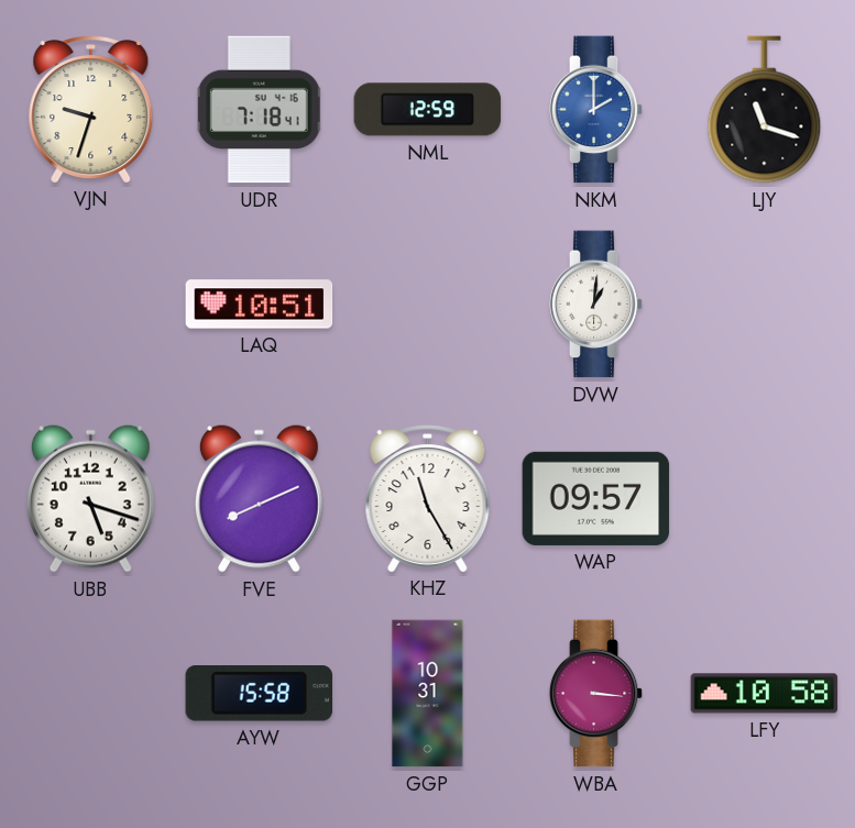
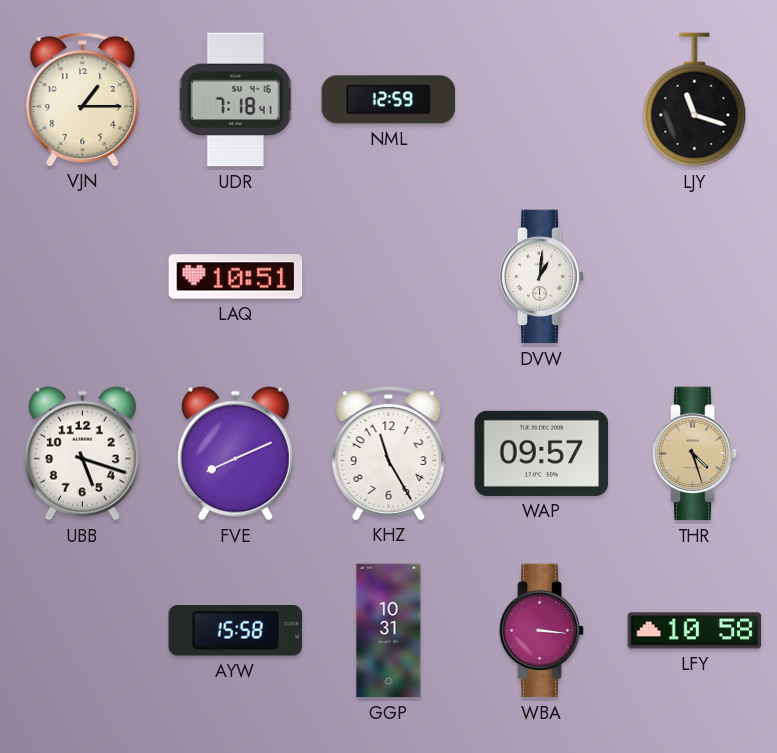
VJN: 9:33 -> 1:15
NKM: 2:00 -> none
THR: none -> 4:27
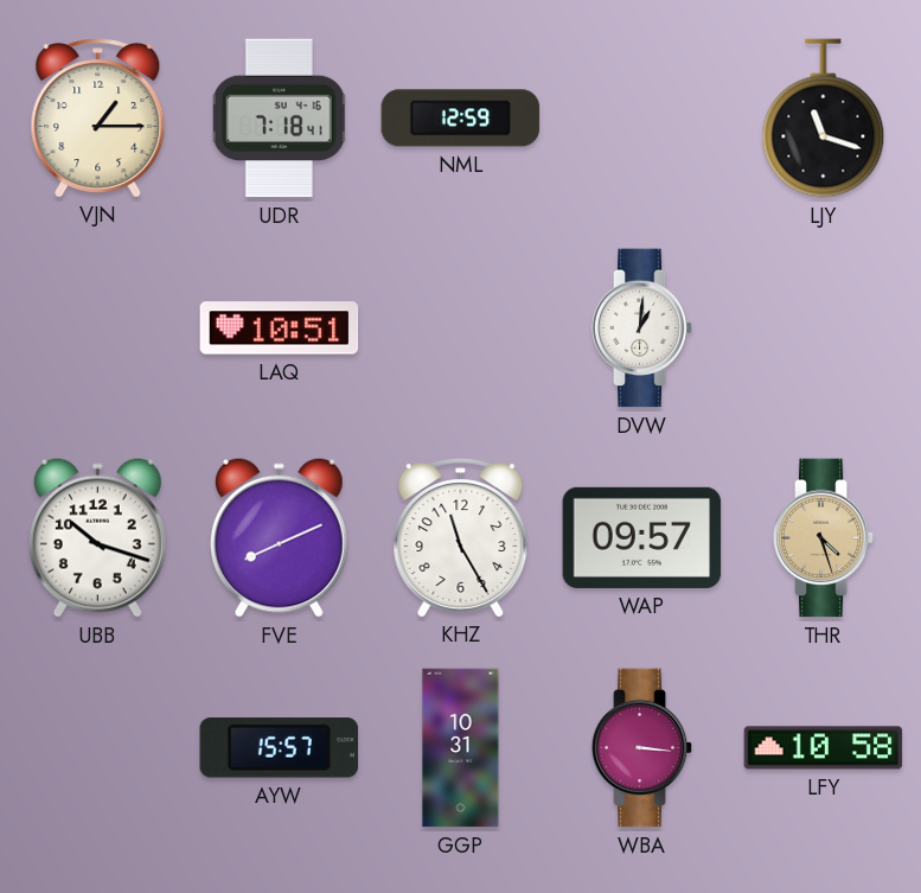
UBB: 5:18 -> 10:18
AYW: 15:58 -> 15:57
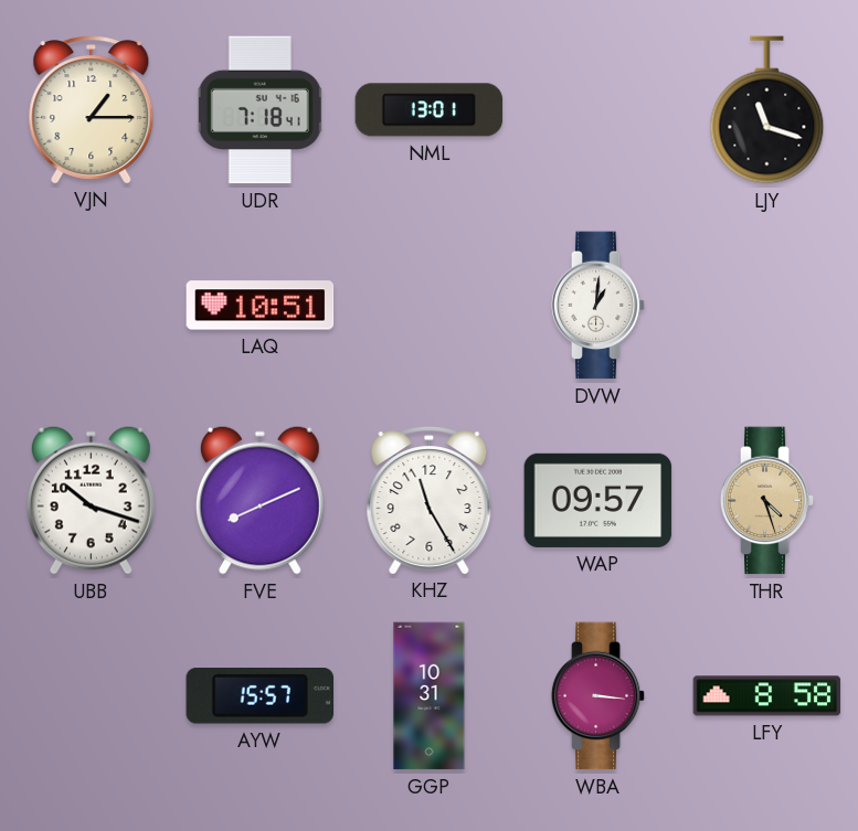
NML: 12:59 -> 13:01
LFY: 10:58 -> 8:58
